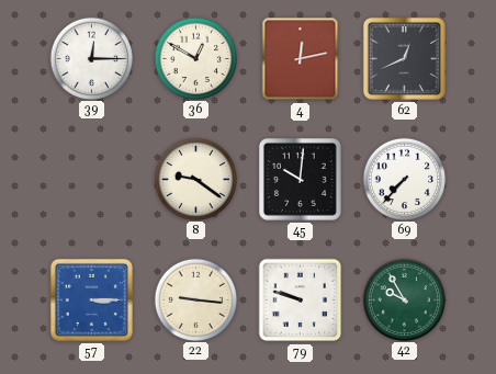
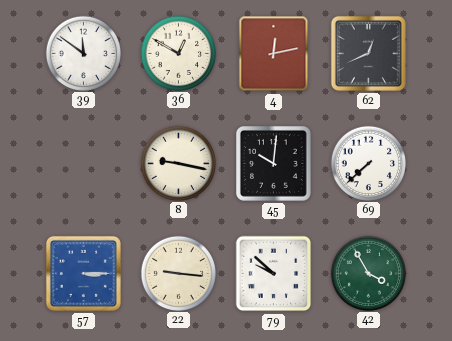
39: 12:15 -> 11:51
8: 9:21 -> 9:17
69: 7:37 -> 7:38
79: 9:48 -> 9:52
42: 9:55 -> 3:55
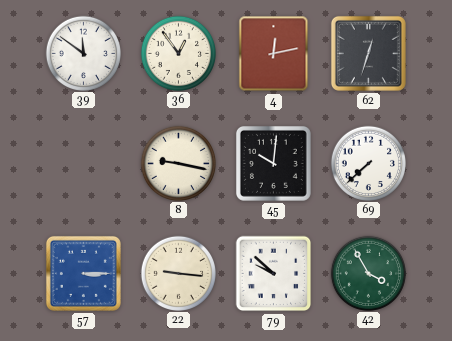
36: 12:50 -> 12:54
62: 12:41 -> 12:33
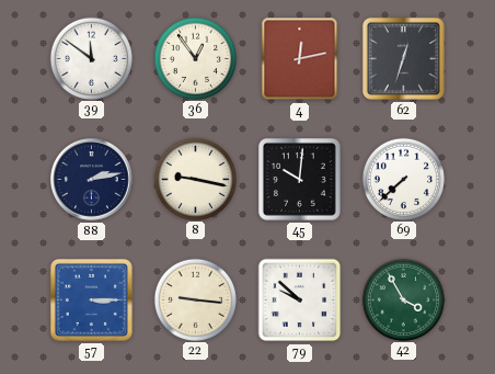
88: none -> 2:13
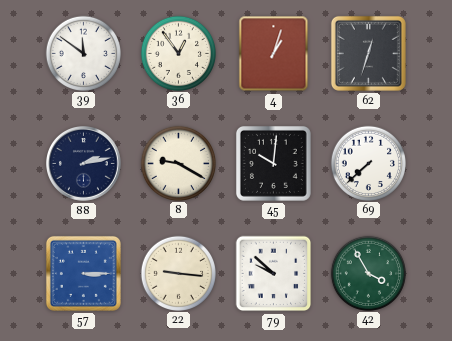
4: 12:13 -> 1:03
8: 9:17 -> 9:20
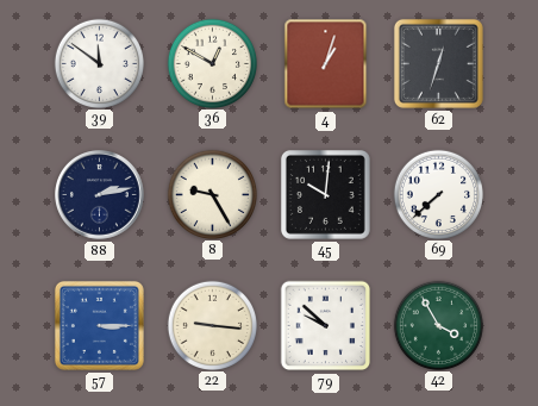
36: 12:54 -> 12:50
8: 9:20 -> 9:25
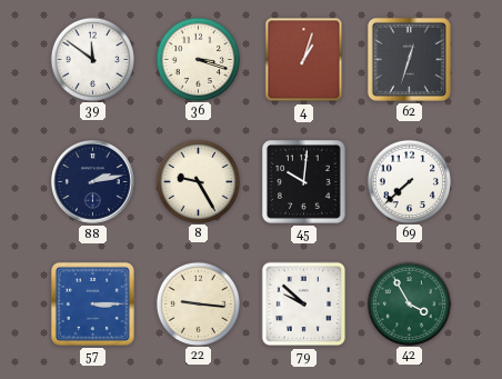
36: 12:50 -> 3:18
